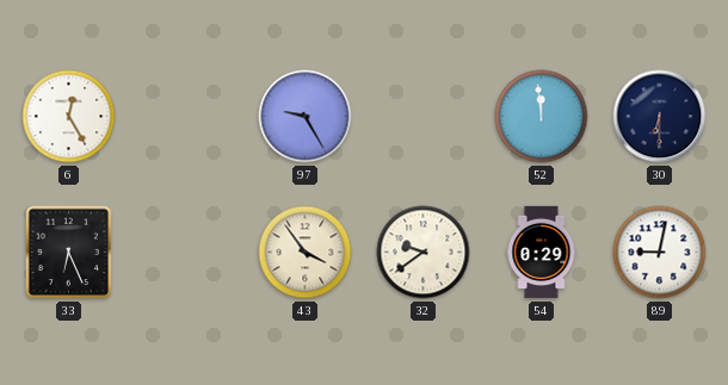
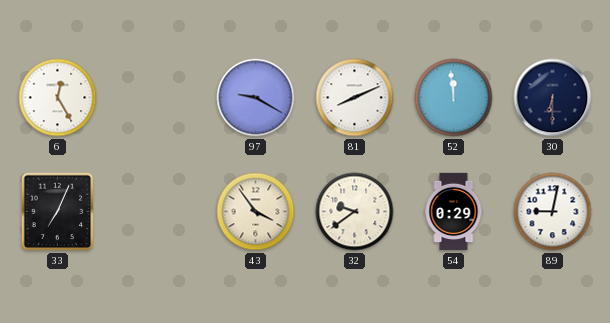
97: 9:25 -> 9:20
81: none -> 8:11
33: 6:26 -> 7:04
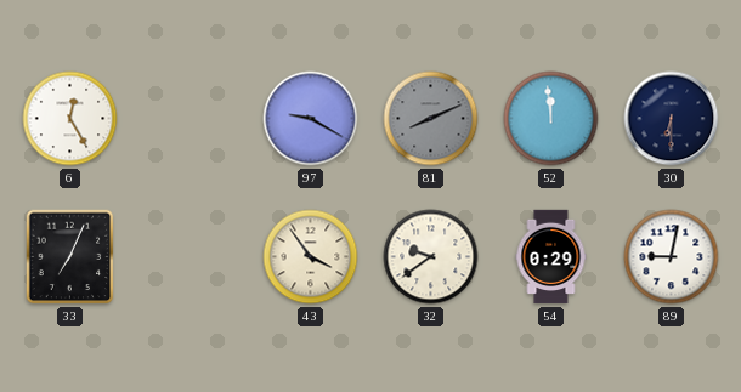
81 dial: white -> grey
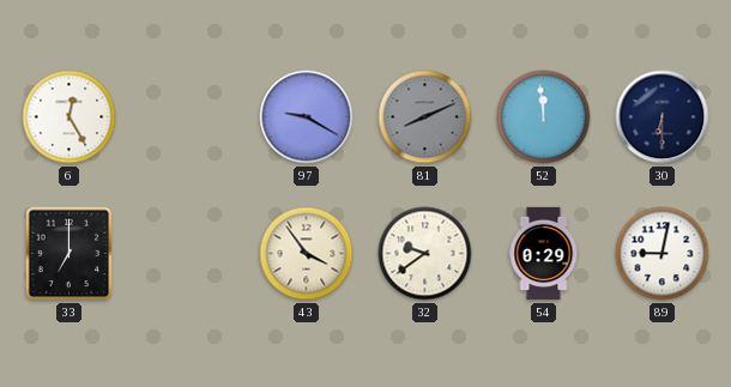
33: 7:04 -> 7:00
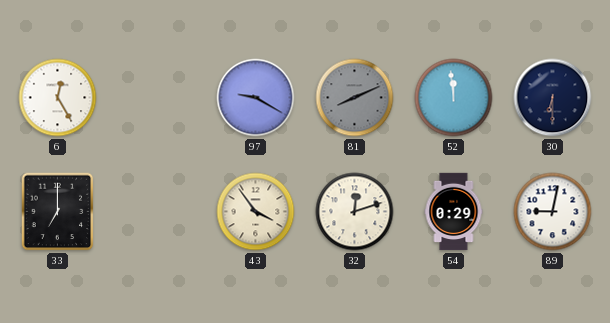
32: 9:39 -> 12:12
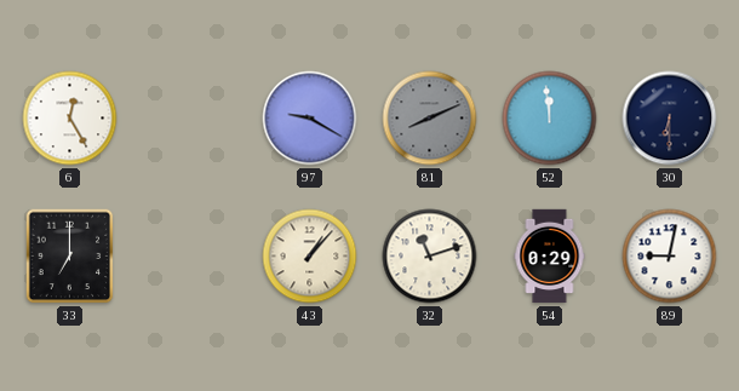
43: 3:54 -> 1:07
32: 12:12 -> 11:12
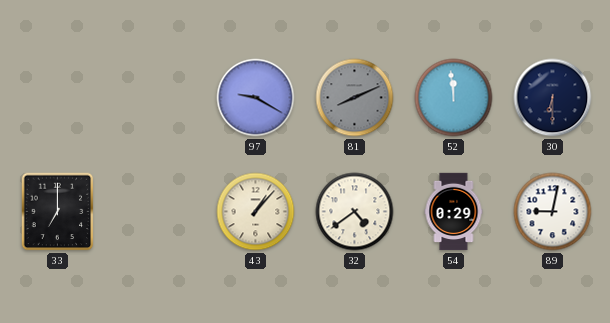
6: 12:25 -> none
32: 11:12 -> 4:39
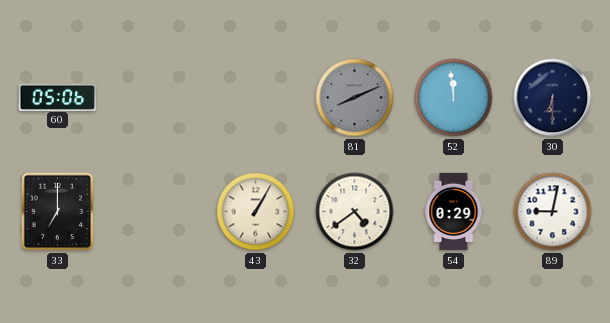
60: none -> 05:06
97: 9:20 -> none
43: 1:07 -> 1:05
